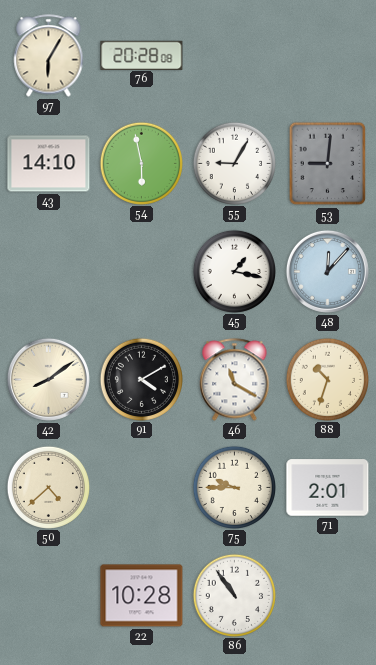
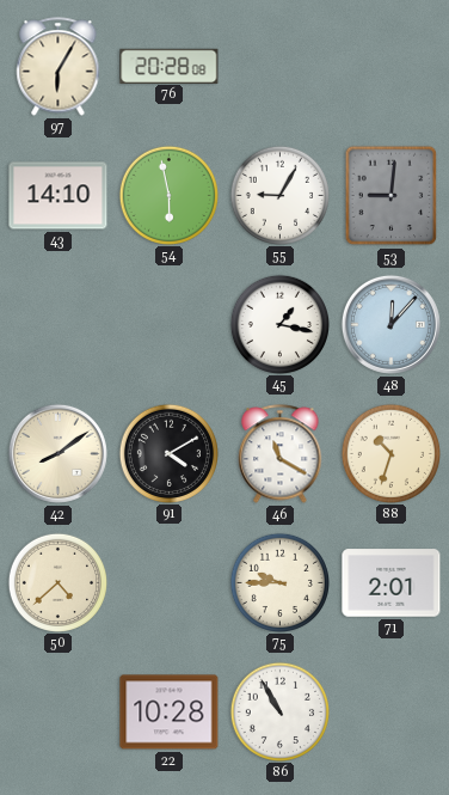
86: 10:54 -> 10:55
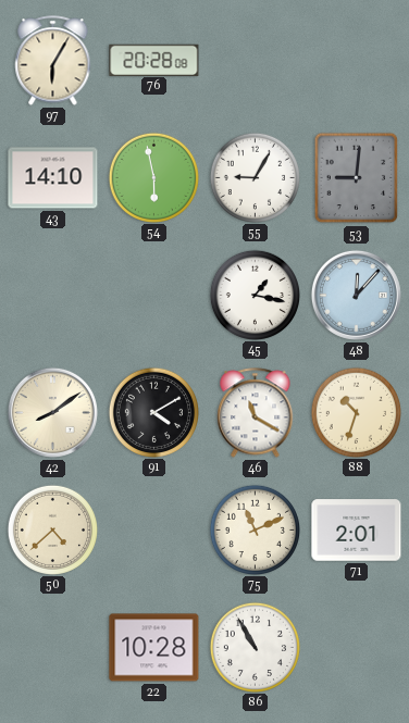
75: 9:45 -> 11:11
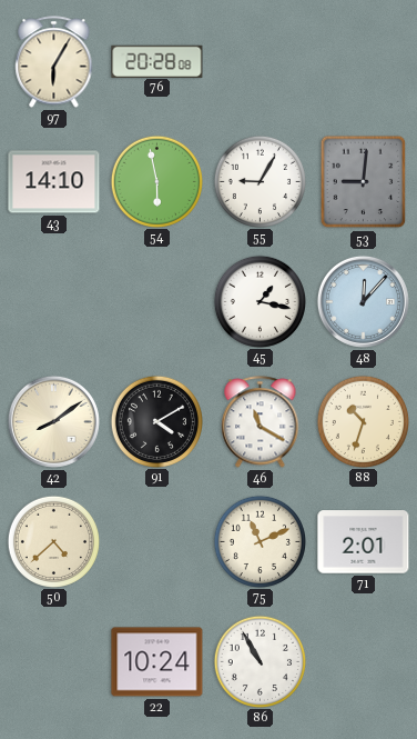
22: 10:28 -> 10:24
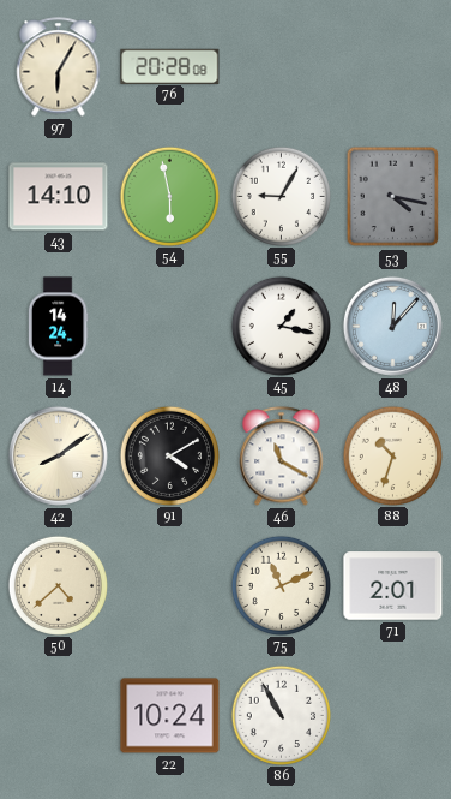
53: 9:01 -> 4:17
14: none -> 14:24
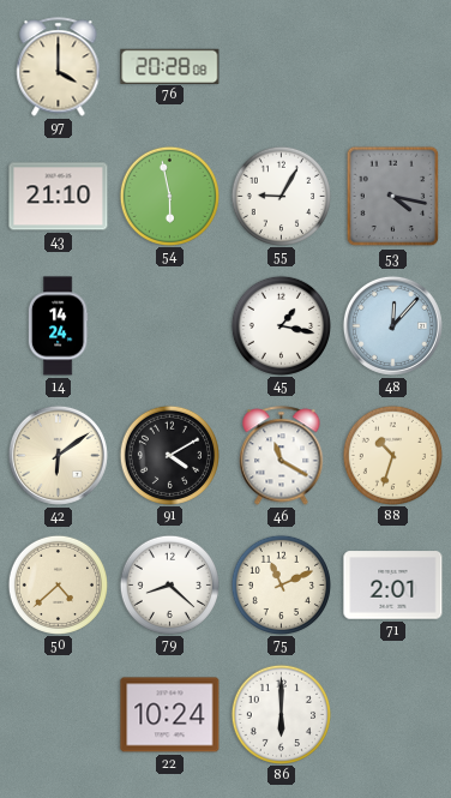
97: 6:05 -> 4:00
43: 14:10 -> 21:10
42: 8:09 -> 6:09
79: none -> 8:22
86: 10:55 -> 6:00
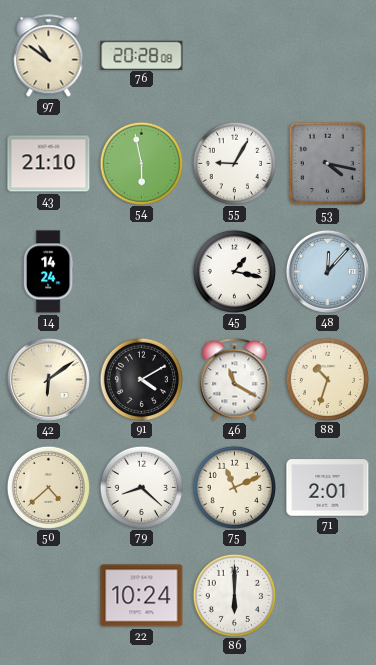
97: 4:00 -> 10:51
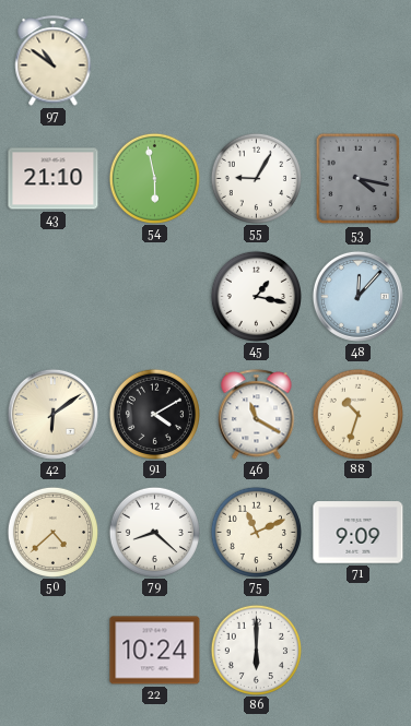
76: 20:28 -> none
14: 14:24 -> none
71: 2:01 -> 9:09
